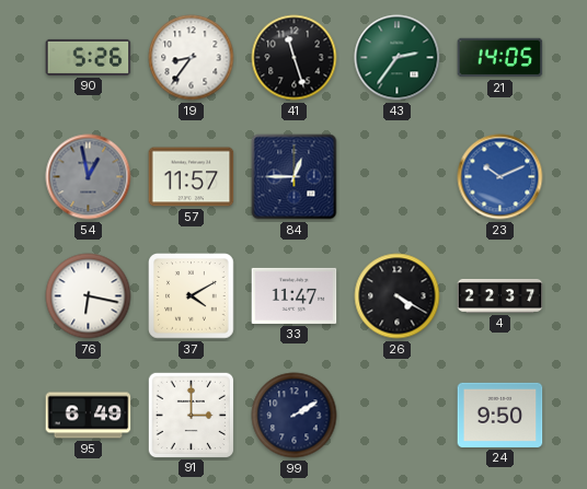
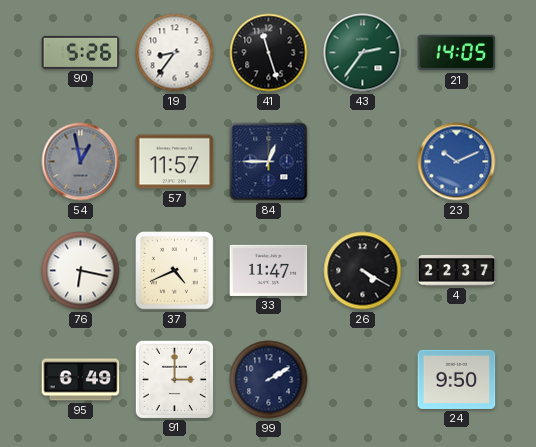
37: 4:10 -> 4:41
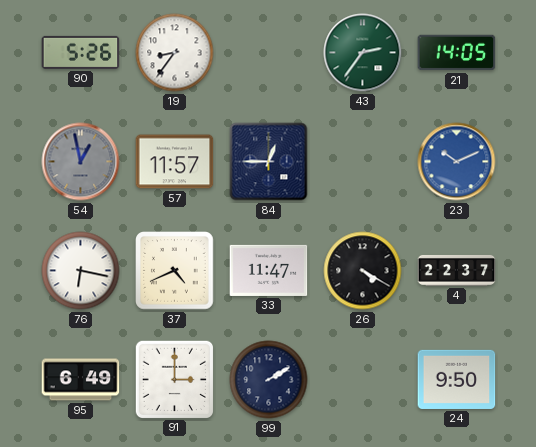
41: 11:27 -> none
